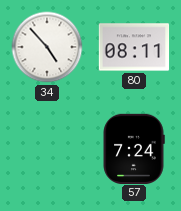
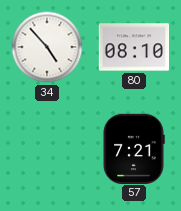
80: 08:11 -> 08:10
57: 7:24 -> 7:21
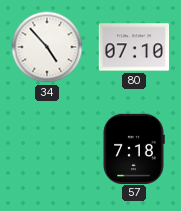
80: 08:10 -> 07:10
57: 7:21 -> 7:18
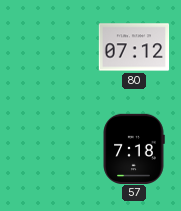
34: 4:53 -> none
80: 07:10 -> 07:12
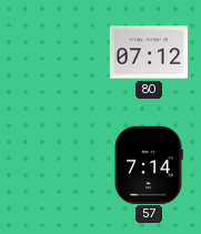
57: 7:18 -> 7:14
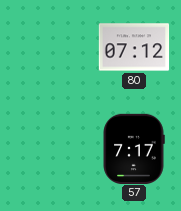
57: 7:14 -> 7:17
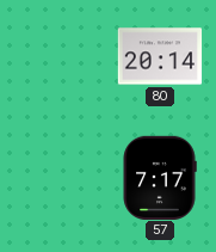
80: 07:12 -> 20:14
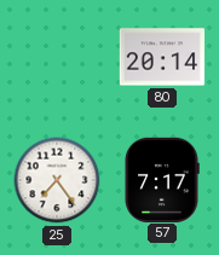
25: none -> 7:24
